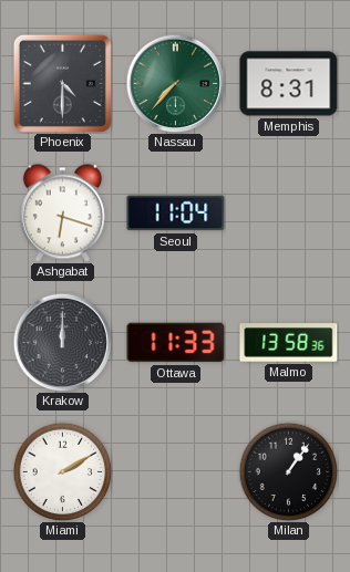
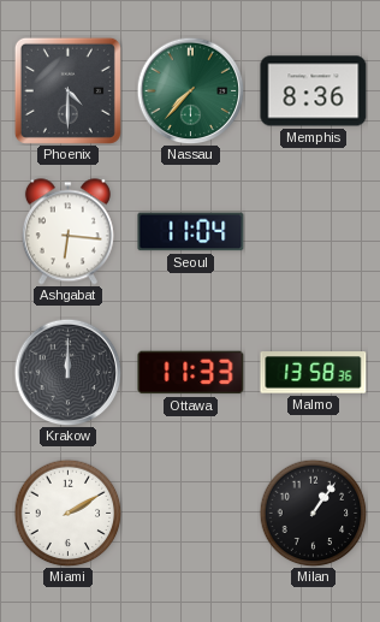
Memphis: 8:31 -> 8:36
Ashgabat: 6:18 -> 6:16
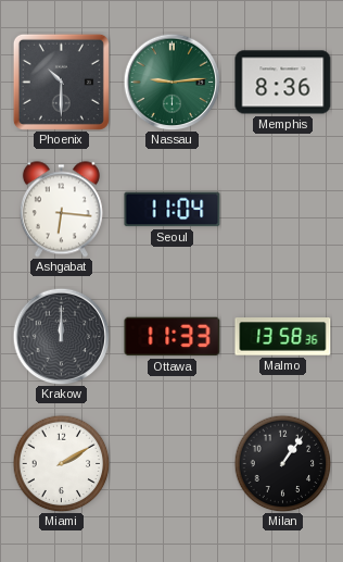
Phoenix: 4:30 -> 10:30
Nassau: 7:37 -> 9:14
